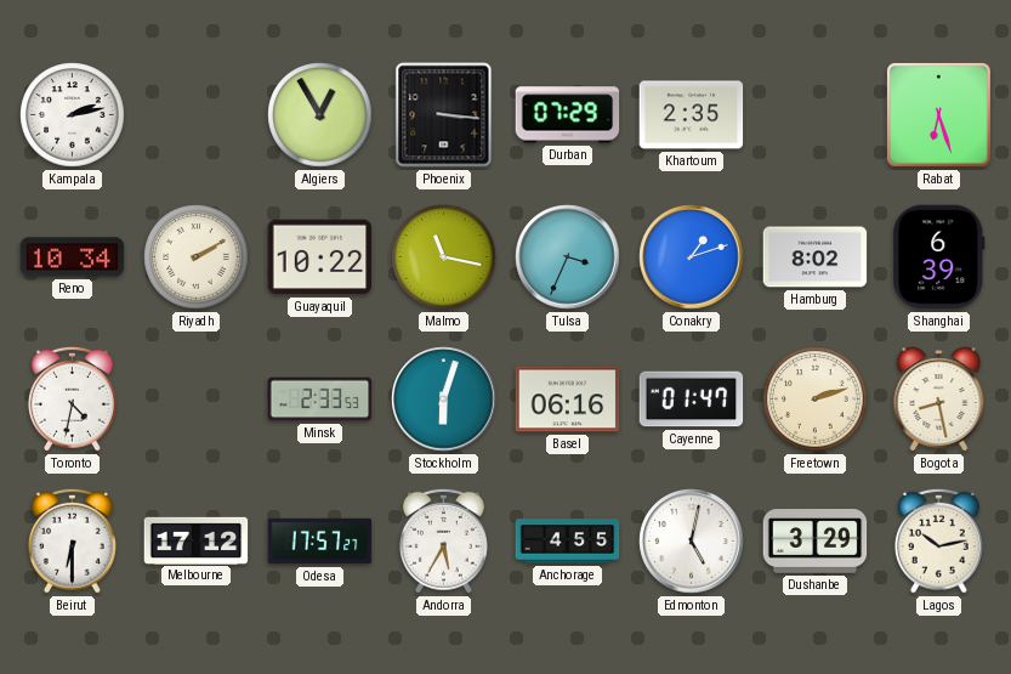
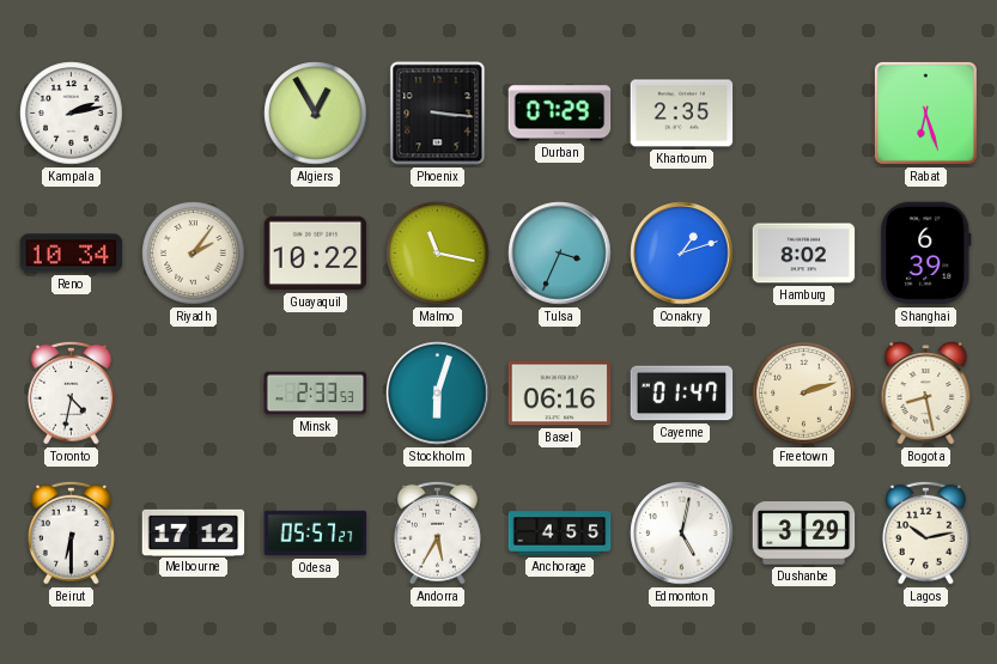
Riyadh: 2:10 -> 2:06
Odesa: 17:57 -> 05:57
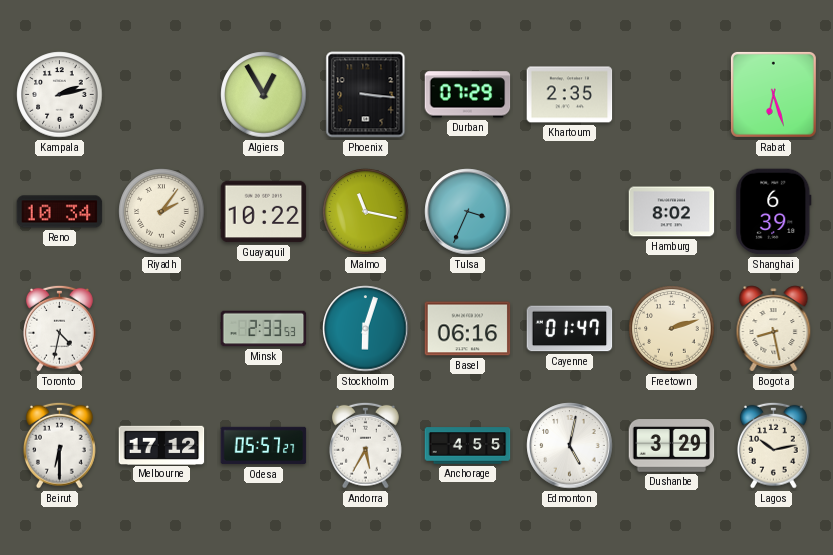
Conakry: 1:12 -> none
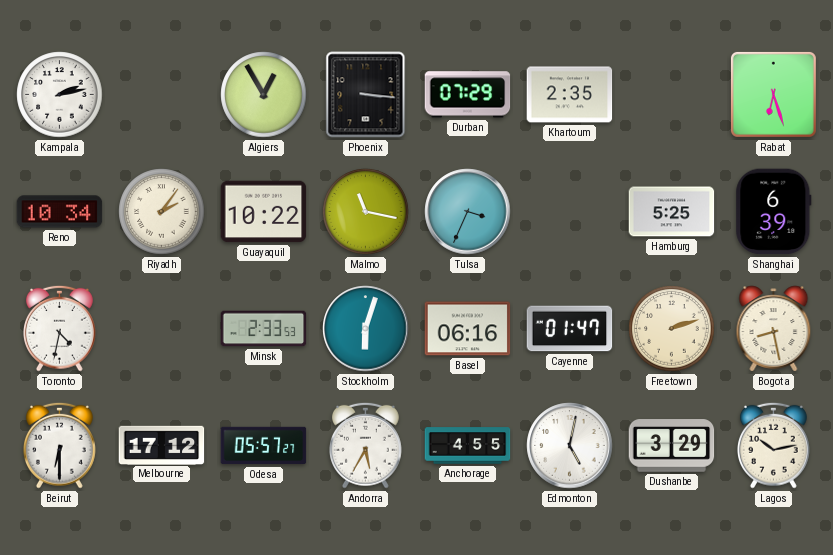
Hamburg: 8:02 -> 5:25
